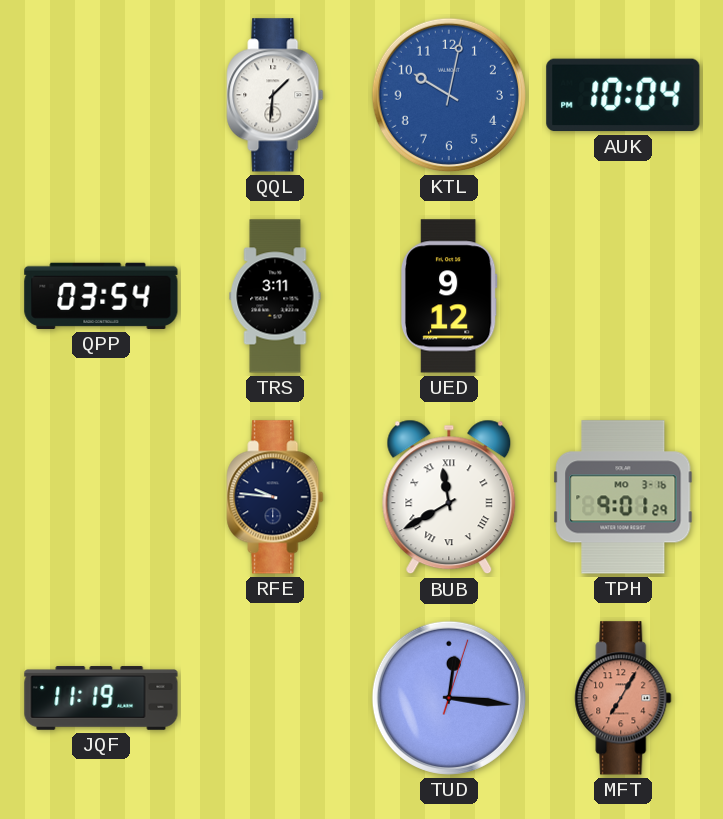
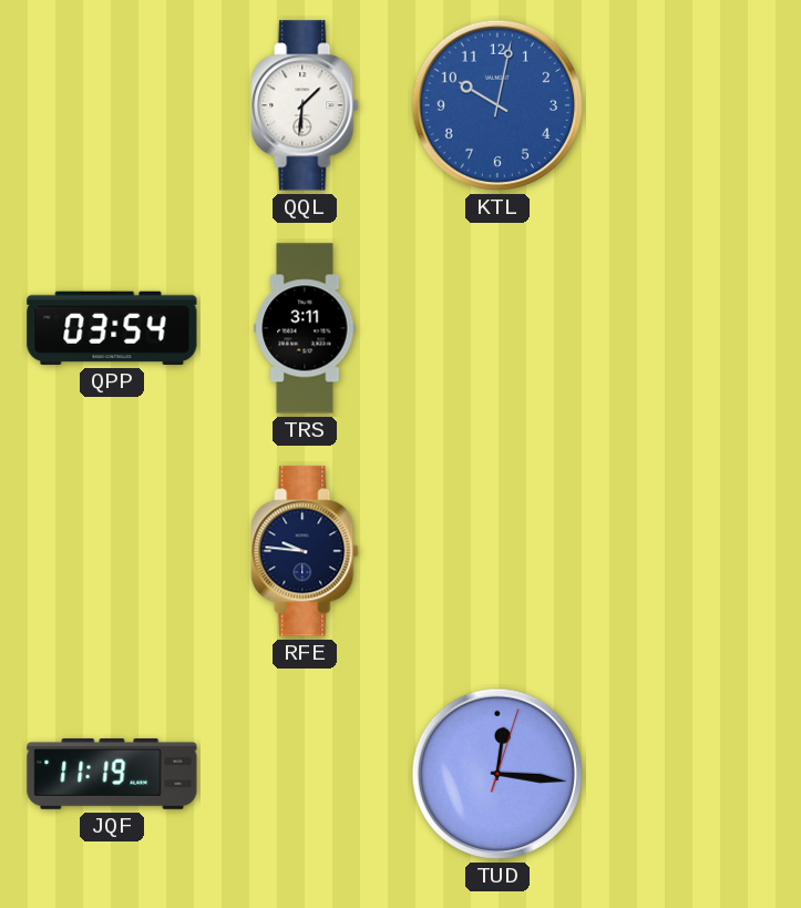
AUK: 10:04 -> none
UED: 9:12 -> none
BUB: 11:40 -> none
TPH: 9:01 -> none
MFT: 7:05 -> none
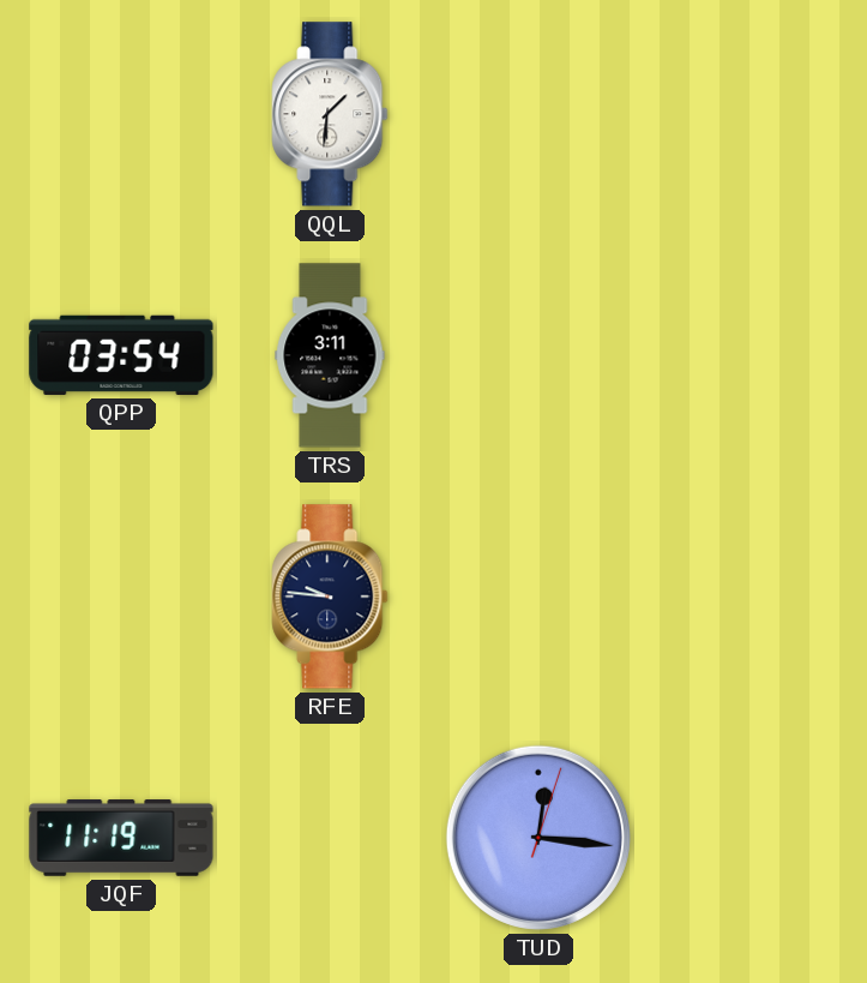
KTL: 10:02 -> none
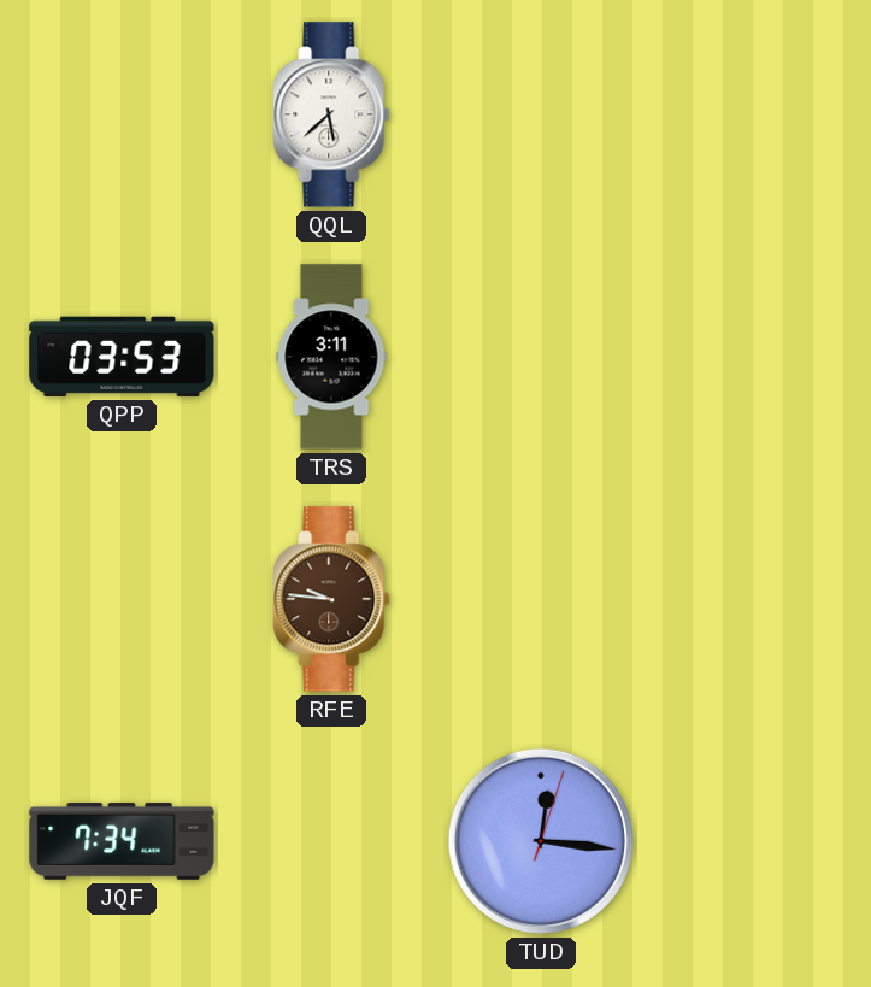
QQL: 1:31 -> 5:38
QPP: 03:54 -> 03:53
RFE dial: navy -> brown
JQF: 11:19 -> 7:34
